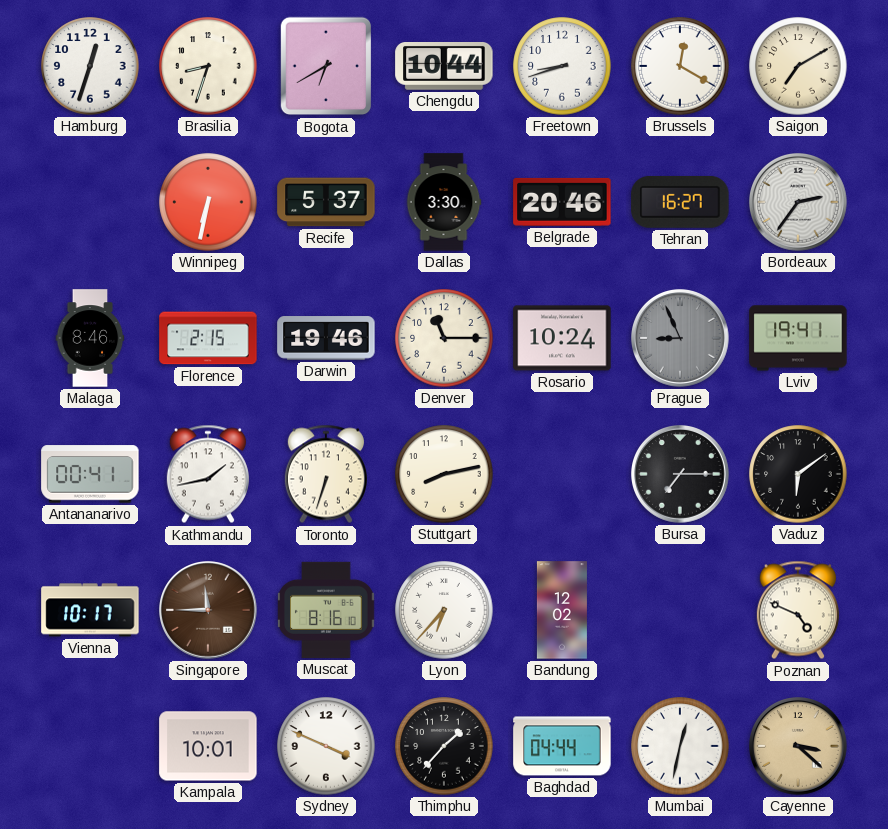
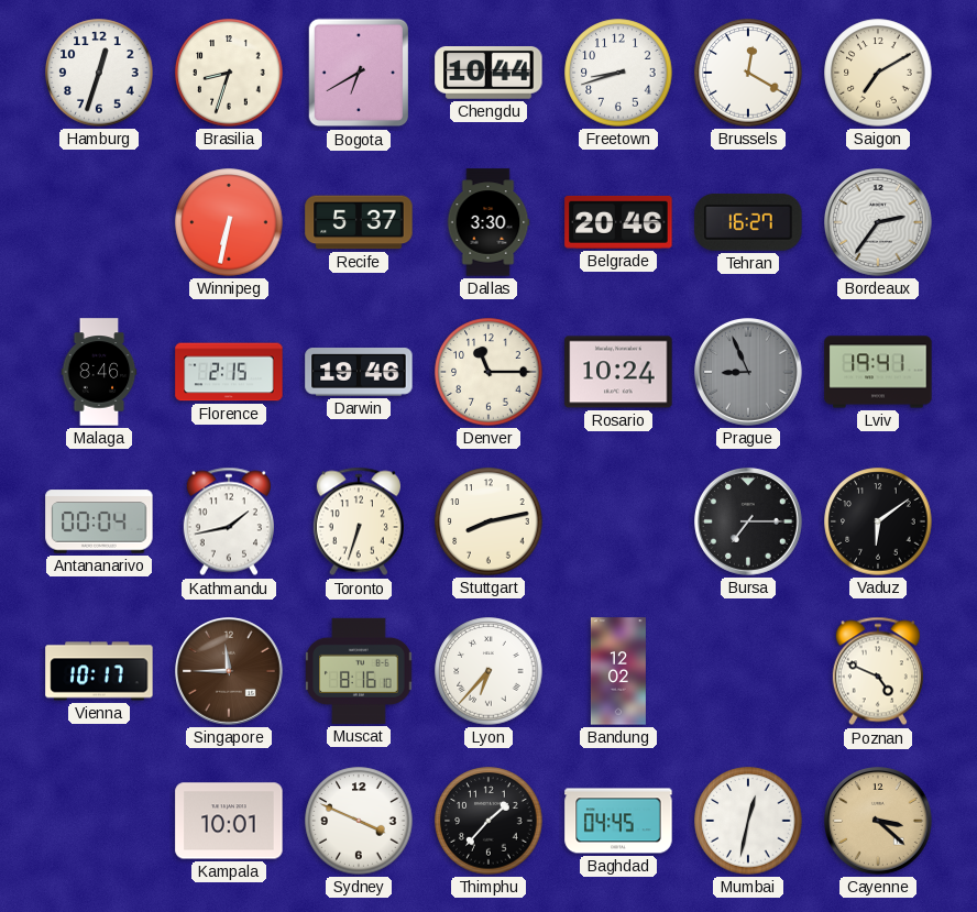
Antananarivo: 00:41 -> 00:04
Baghdad: 04:44 -> 04:45
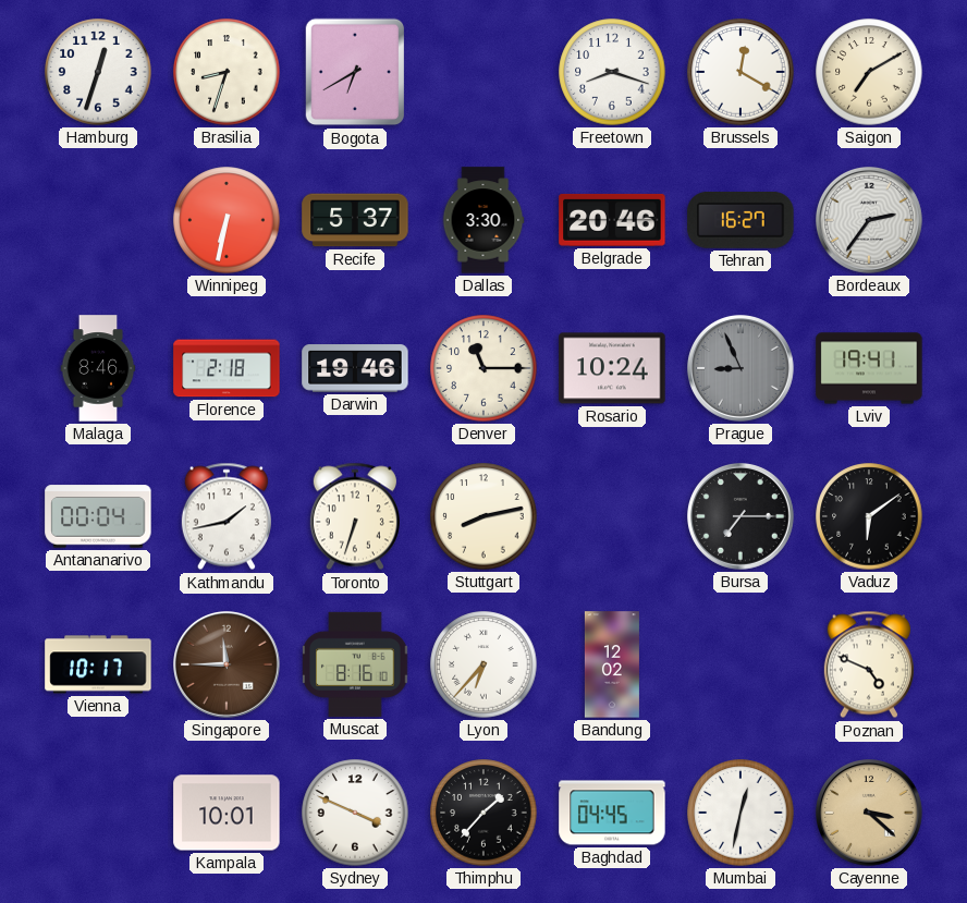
Chengdu: 10:44 -> none
Freetown: 8:42 -> 8:18
Florence: 2:15 -> 2:18
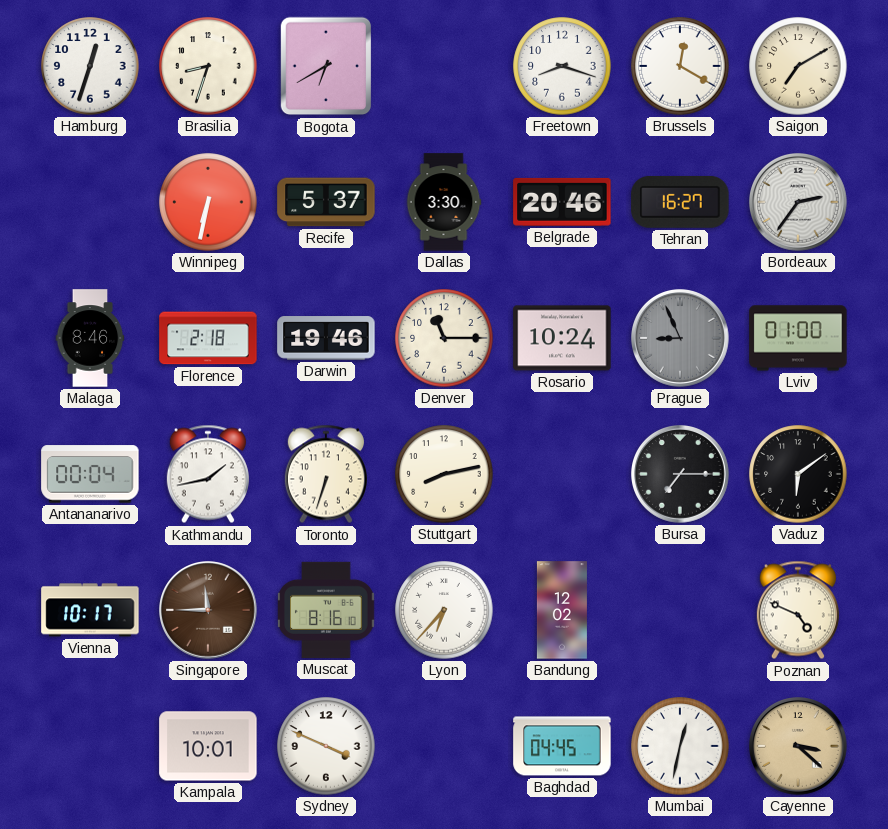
Lviv: 19:41 -> 01:00
Thimphu: 1:37 -> none
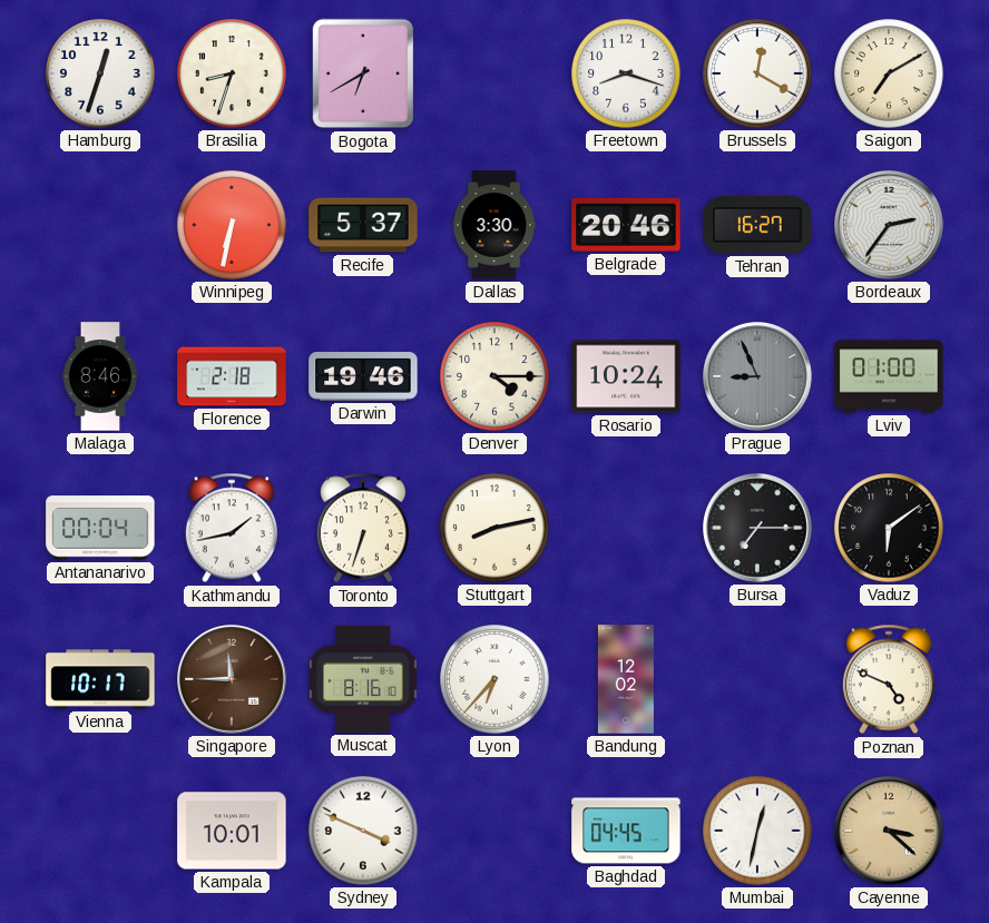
Denver: 11:15 -> 4:15
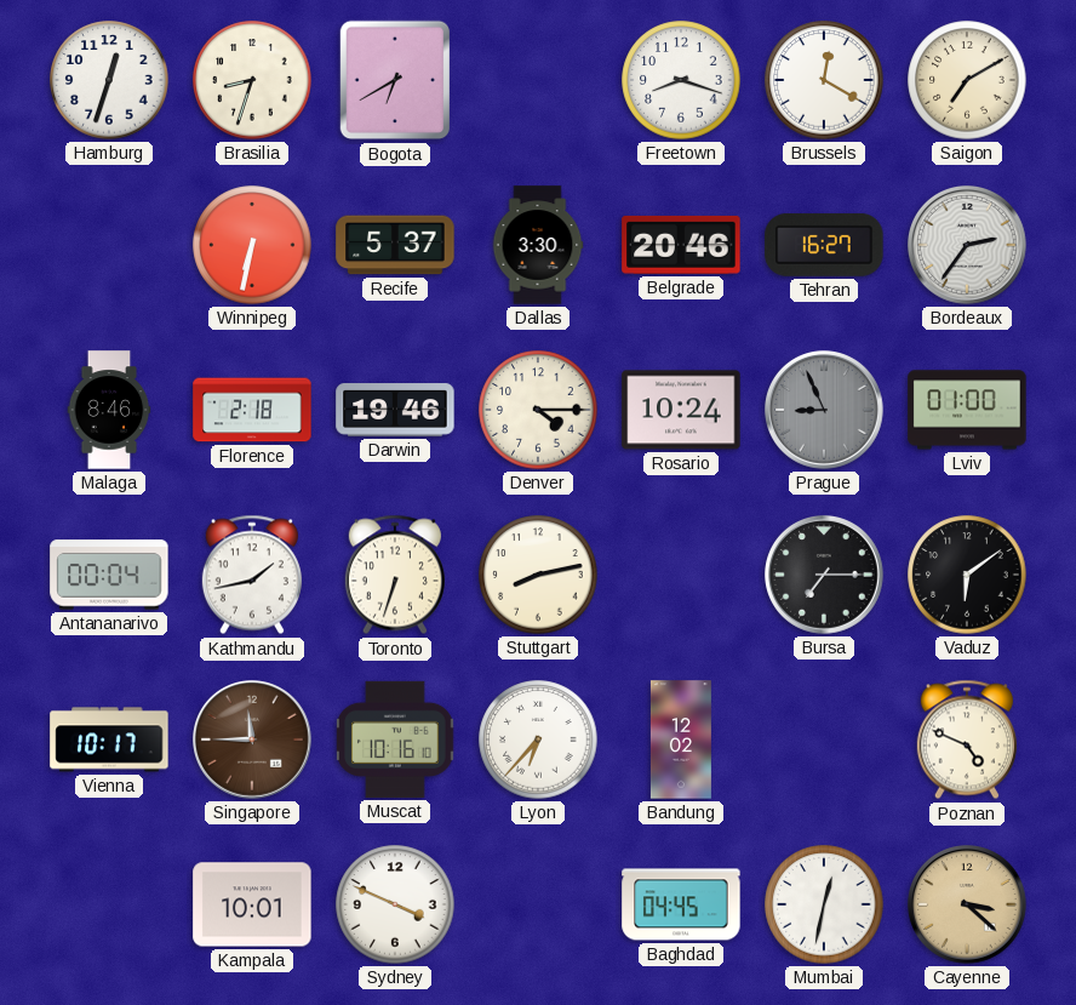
Muscat: 8:16 -> 10:16
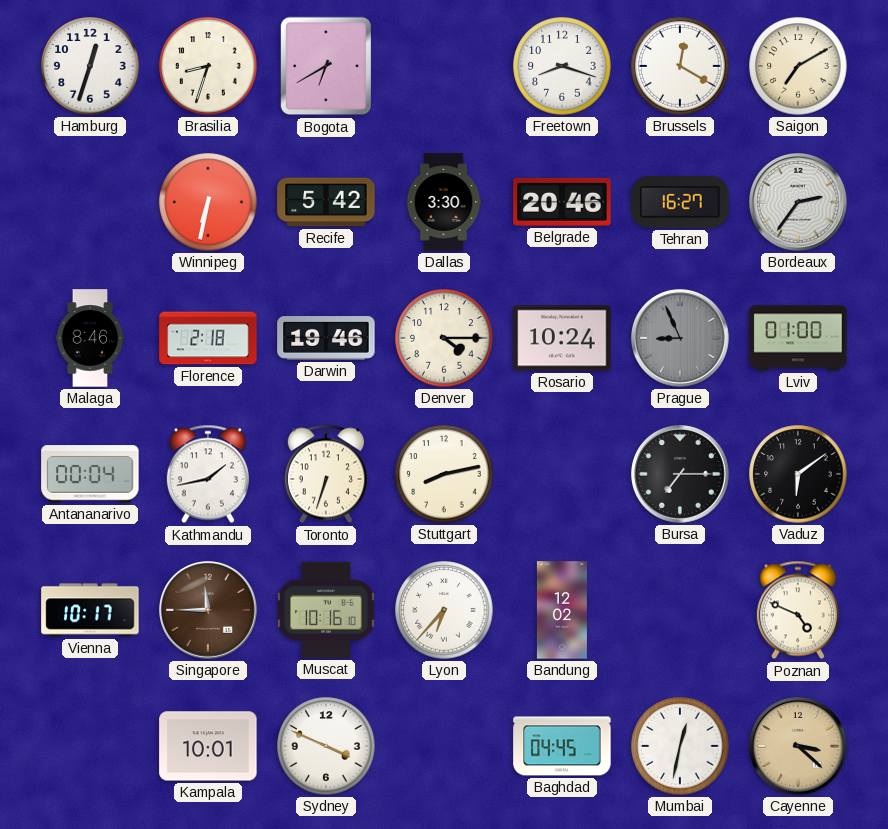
Recife: 5:37 -> 5:42
